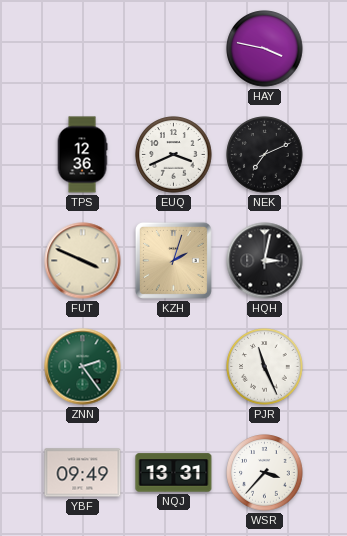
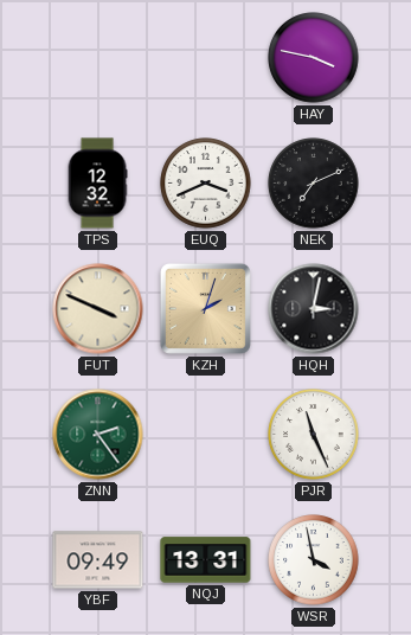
TPS: 12:36 -> 12:32
WSR: 3:37 -> 3:58
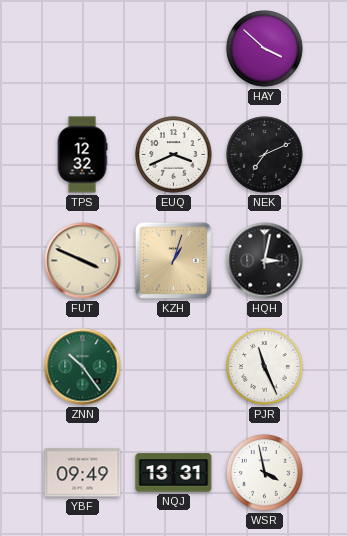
HAY: 3:47 -> 3:52
KZH: 2:03 -> 1:03
ZNN: 2:24 -> 10:24
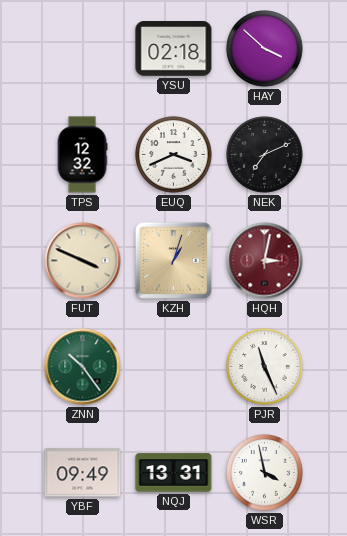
YSU: none -> 02:18
HQH dial: black -> burgundy
